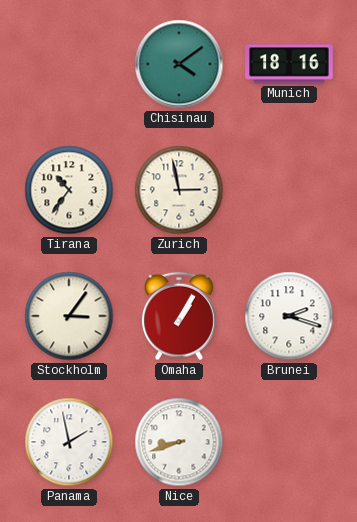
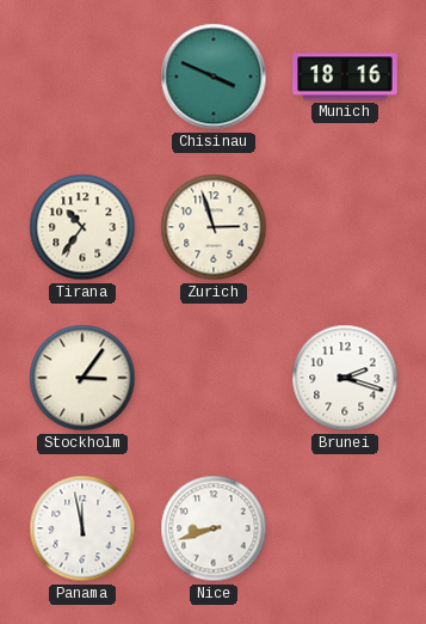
Chisinau: 4:09 -> 3:49
Zurich: 2:58 -> 2:57
Omaha: 1:05 -> none
Panama: 1:58 -> 11:58
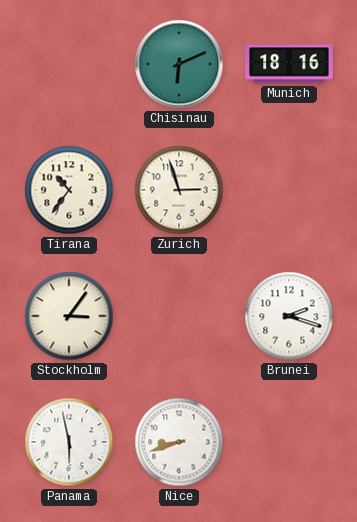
Chisinau: 3:49 -> 6:11
Panama: 11:58 -> 5:58
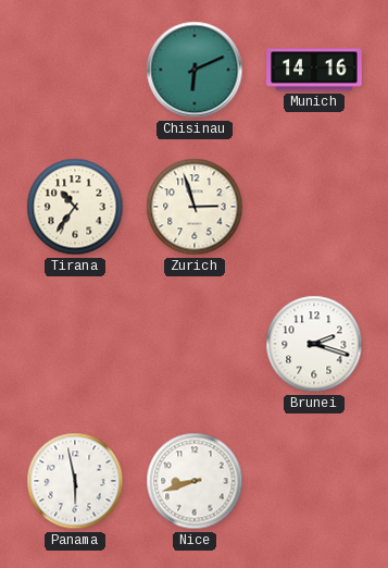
Munich: 18:16 -> 14:16
Stockholm: 3:06 -> none
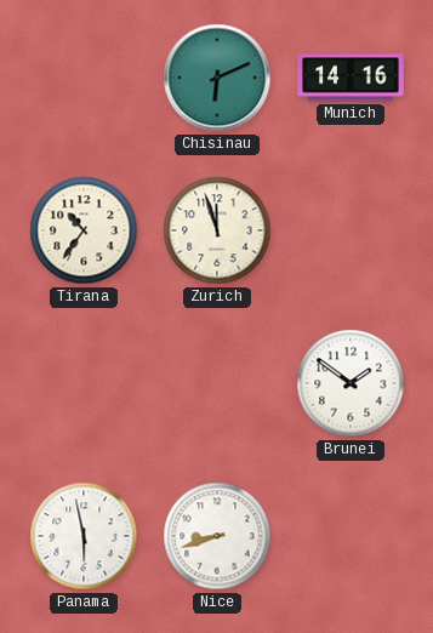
Zurich: 2:57 -> 11:57
Brunei: 2:18 -> 1:51
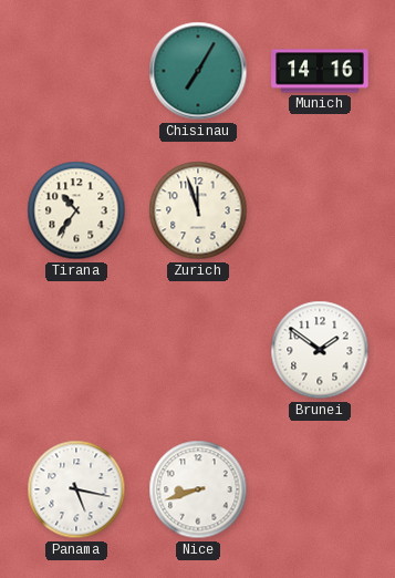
Chisinau: 6:11 -> 7:05
Panama: 5:58 -> 5:17
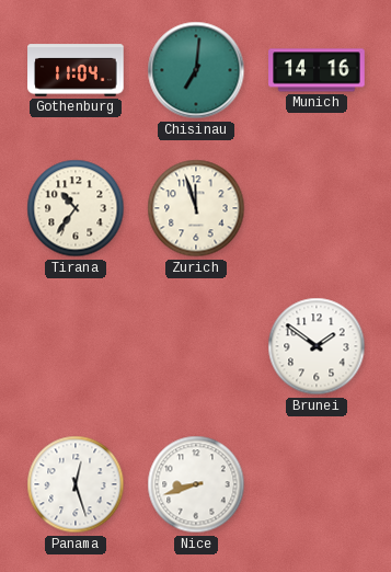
Gothenburg: none -> 11:04
Chisinau: 7:05 -> 7:01
Panama: 5:17 -> 12:27
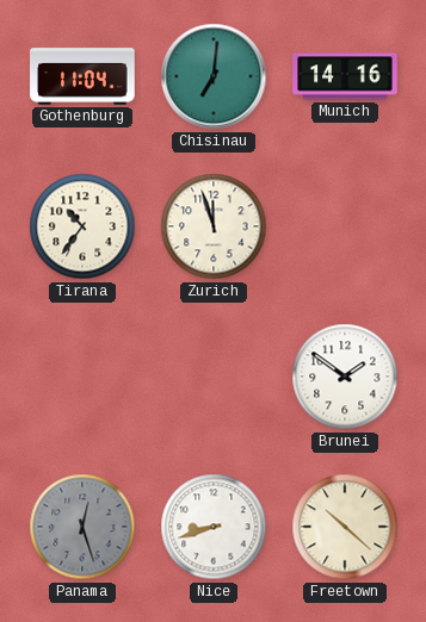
Panama dial: white -> grey
Freetown: none -> 10:22
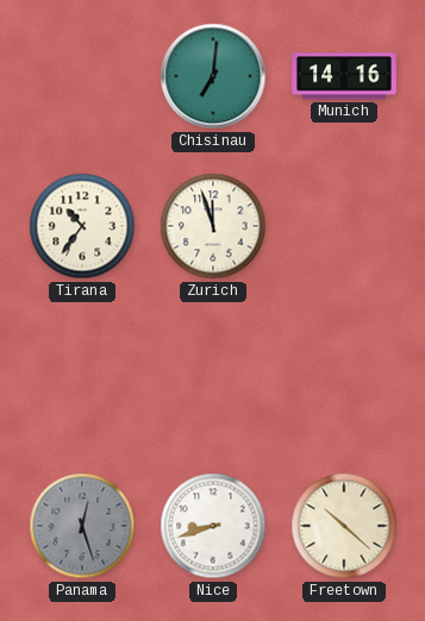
Gothenburg: 11:04 -> none
Brunei: 1:51 -> none
